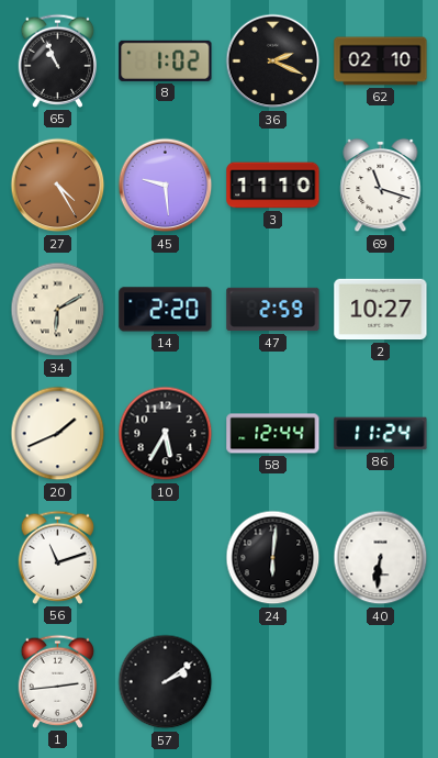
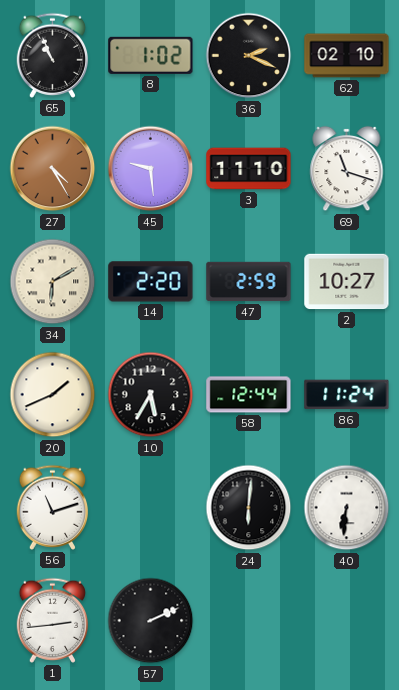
57: 2:09 -> 2:11
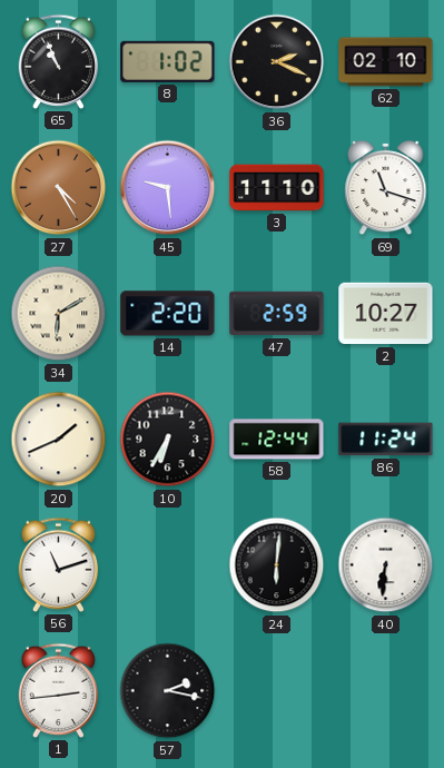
10: 5:35 -> 6:35
57: 2:11 -> 2:17
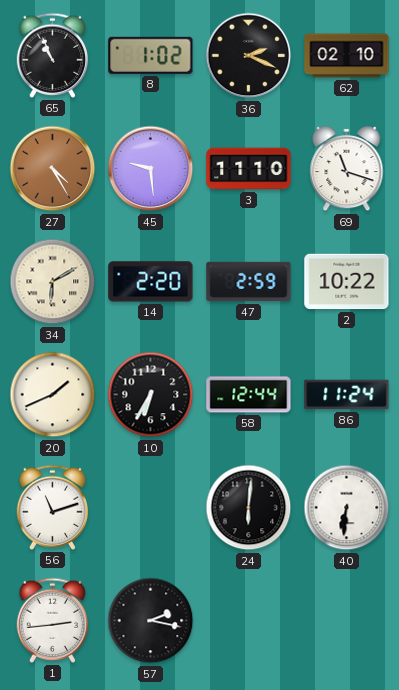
2: 10:27 -> 10:22
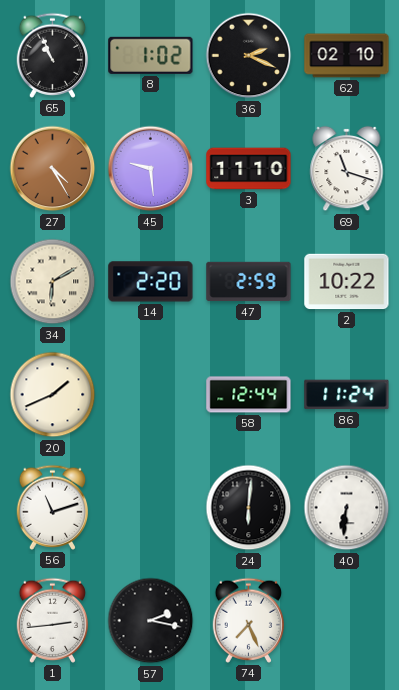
10: 6:35 -> none
74: none -> 7:26
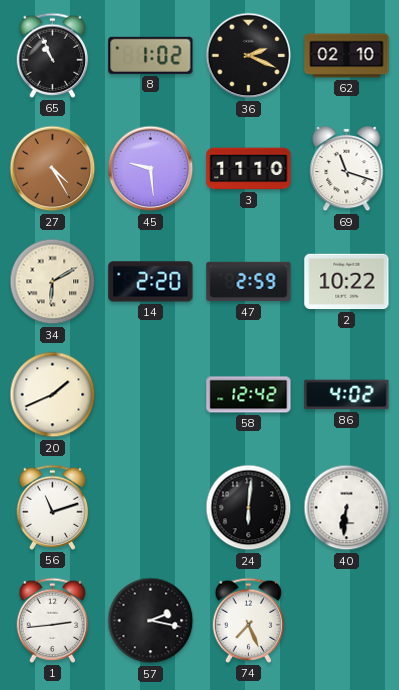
58: 12:44 -> 12:42
86: 11:24 -> 4:02
